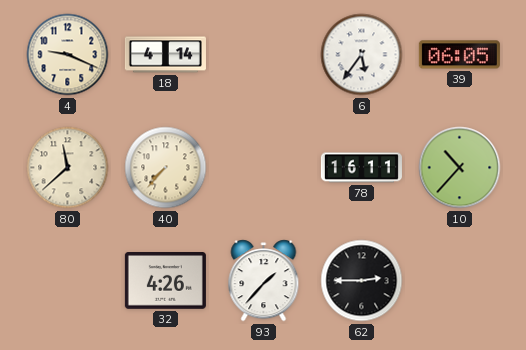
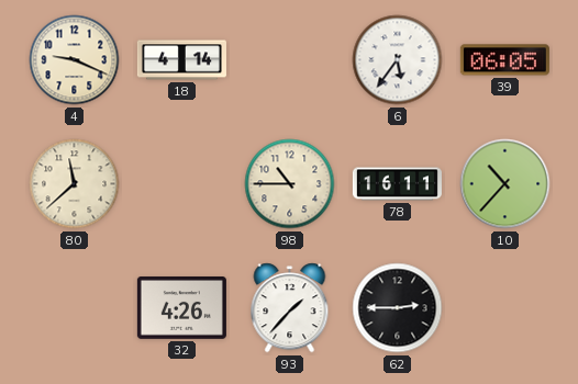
40: 7:37 -> none
98: none -> 10:45
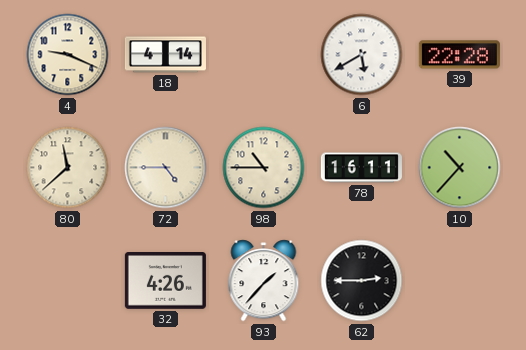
6: 5:36 -> 5:40
39: 06:05 -> 22:28
72: none -> 4:45
